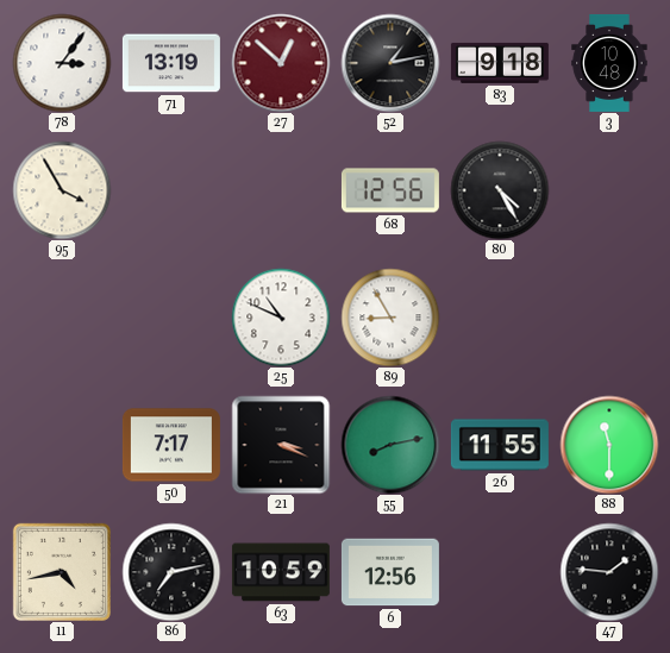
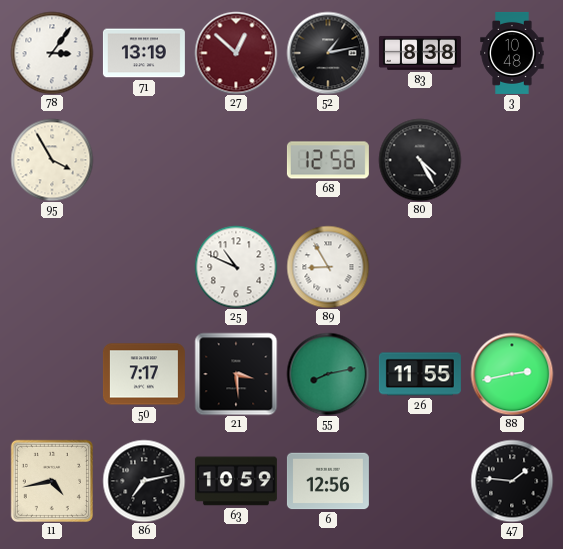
83: 9:18 -> 8:38
21: 3:19 -> 3:29
88: 11:30 -> 2:43
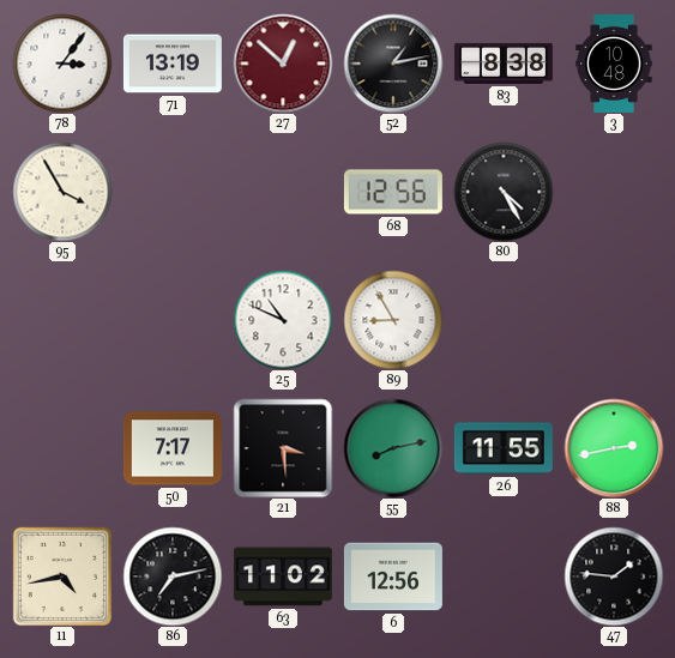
63: 10:59 -> 11:02
